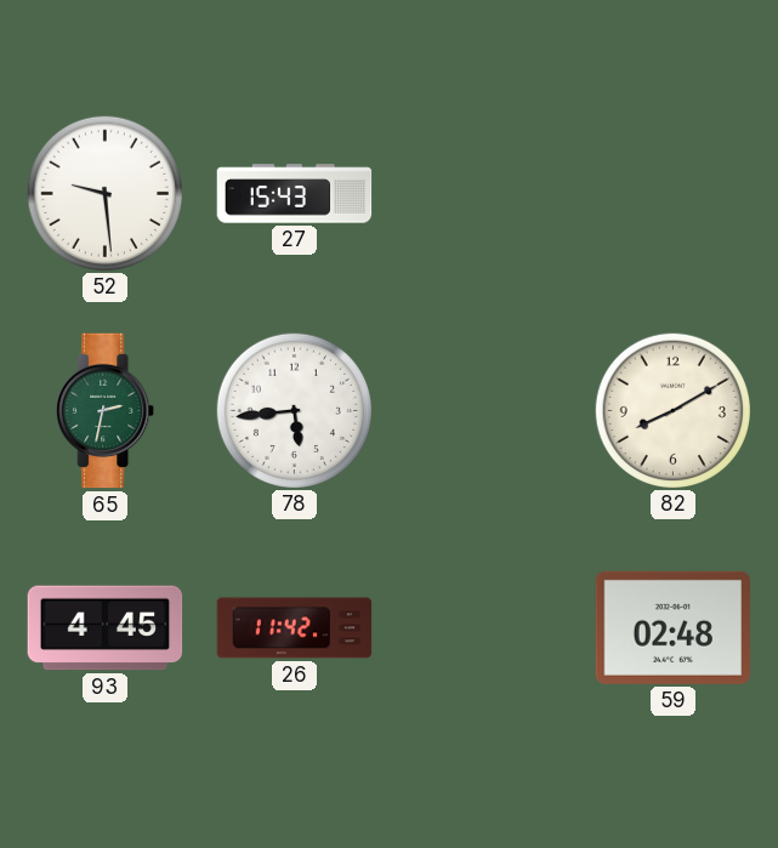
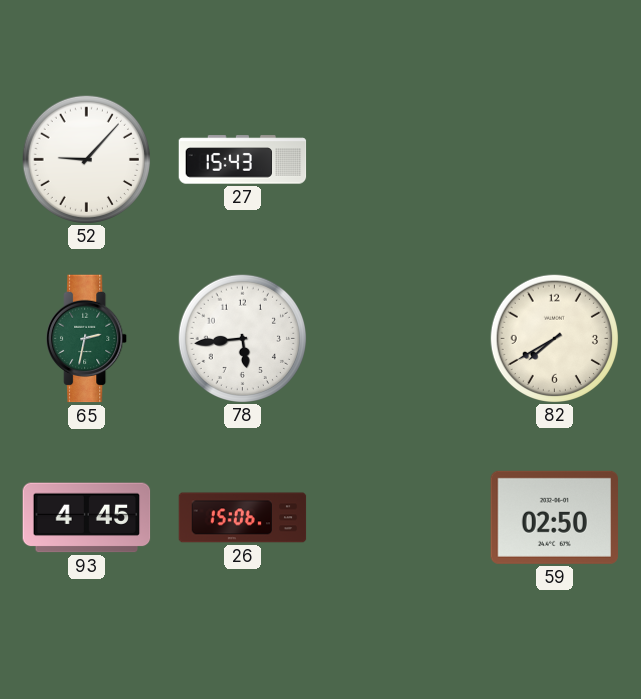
52: 9:29 -> 9:07
82: 8:10 -> 7:40
26: 11:42 -> 15:06
59: 02:48 -> 02:50
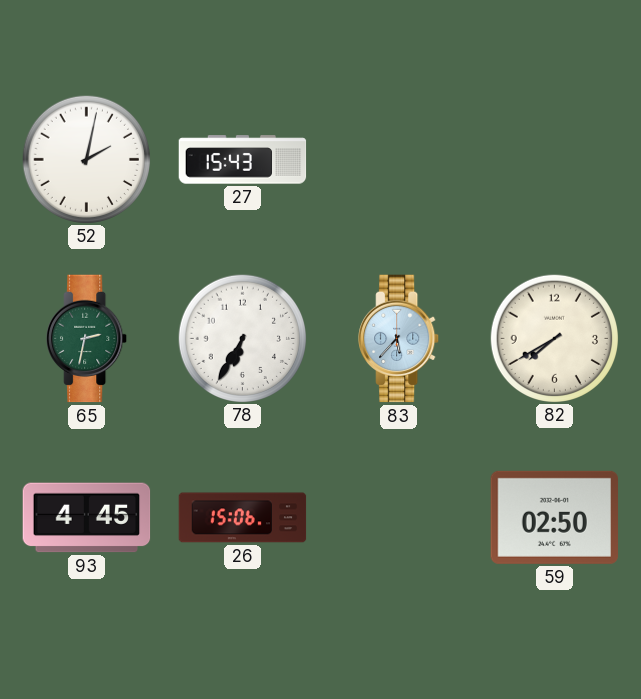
52: 9:07 -> 2:02
78: 5:44 -> 6:35
83: none -> 5:37
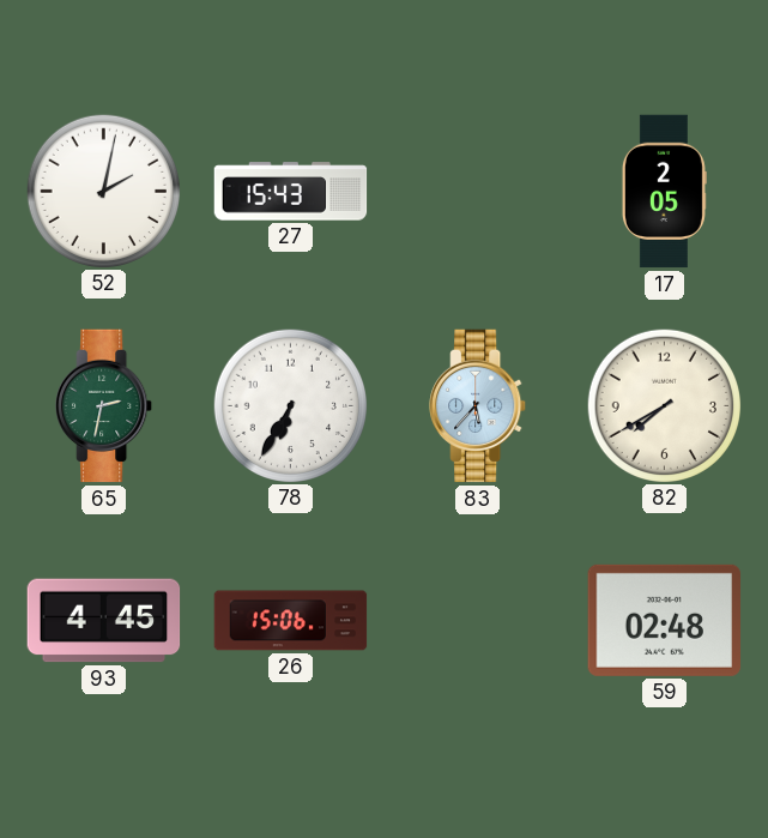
17: none -> 2:05
59: 02:50 -> 02:48
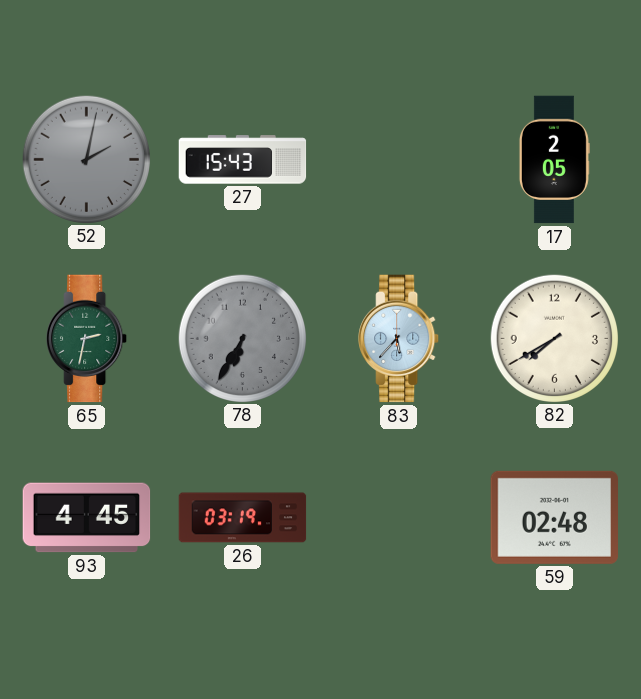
52 dial: white -> grey
78 dial: white -> grey
26: 15:06 -> 03:19
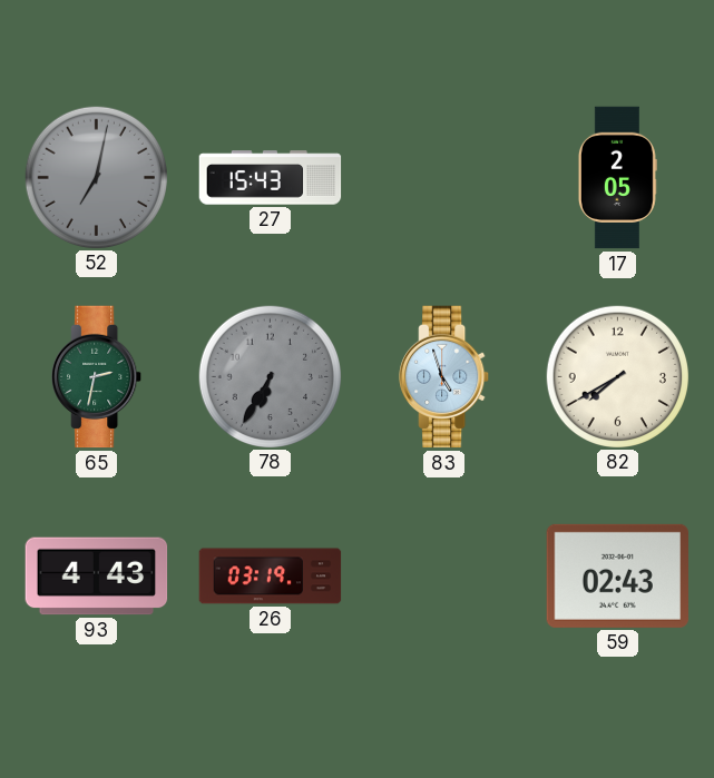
52: 2:02 -> 7:02
83: 5:37 -> 4:57
93: 4:45 -> 4:43
59: 02:48 -> 02:43
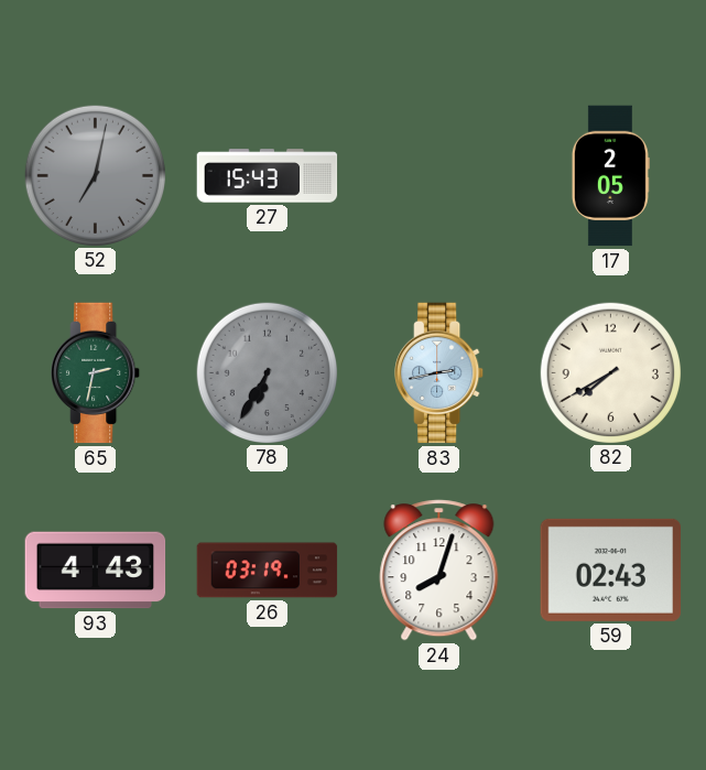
83: 4:57 -> 2:43
24: none -> 8:03
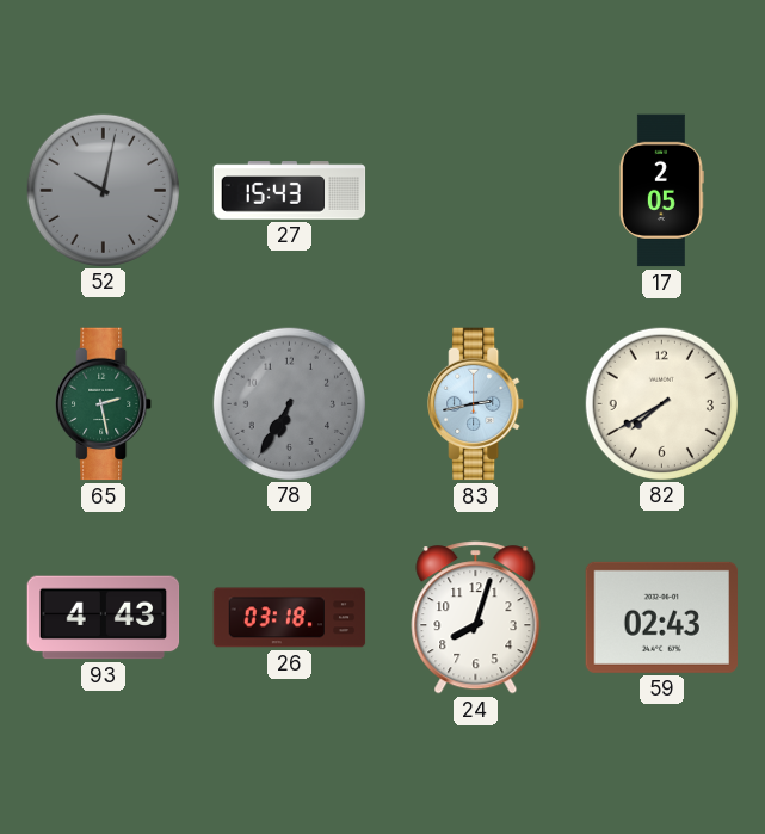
52: 7:02 -> 10:02
65: 2:32 -> 2:28
26: 03:19 -> 03:18
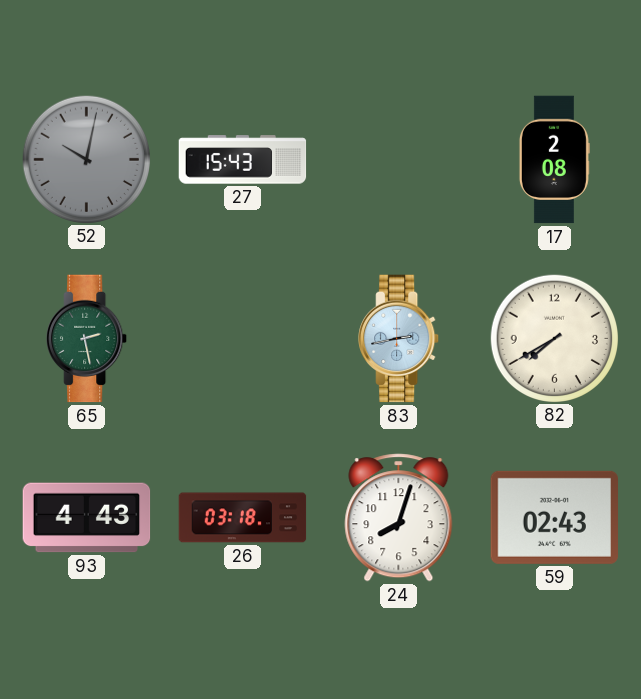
17: 2:05 -> 2:08
78: 6:35 -> none
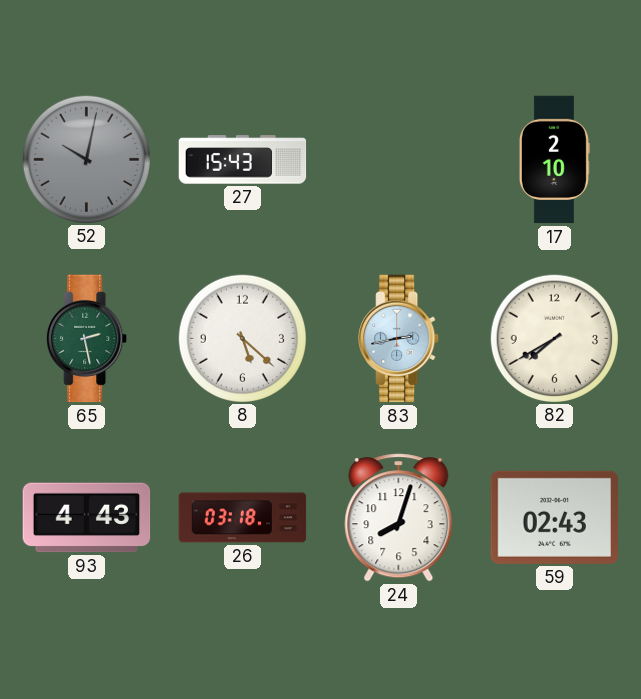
17: 2:08 -> 2:10
8: none -> 5:22
